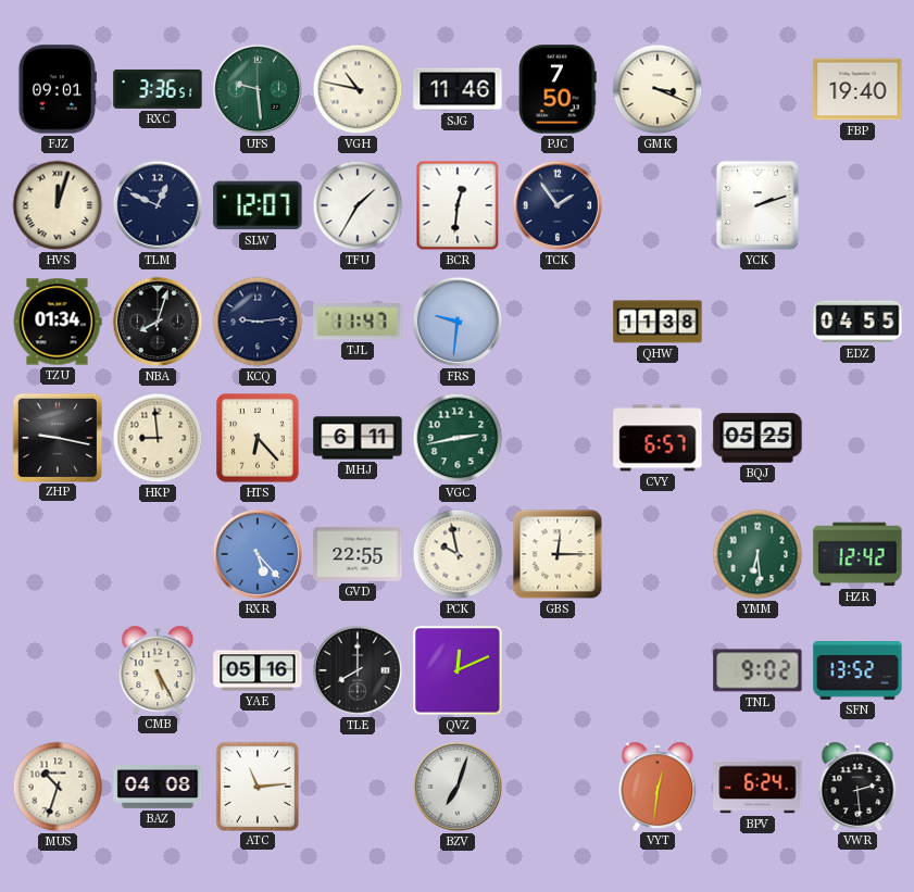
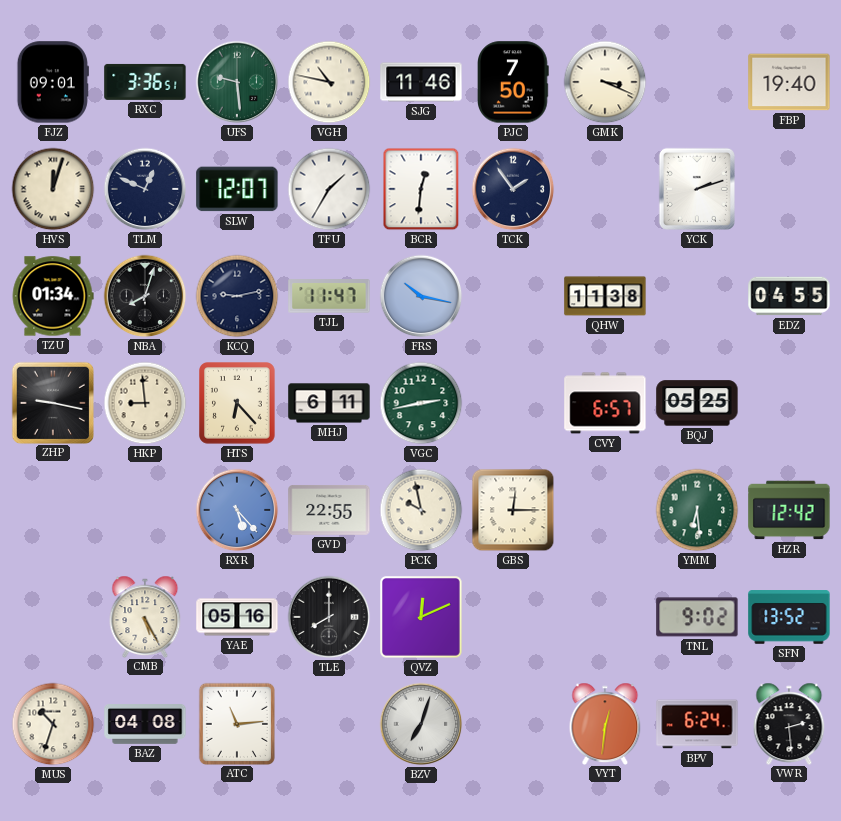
KCQ: 9:14 -> 9:13
FRS: 9:31 -> 10:17
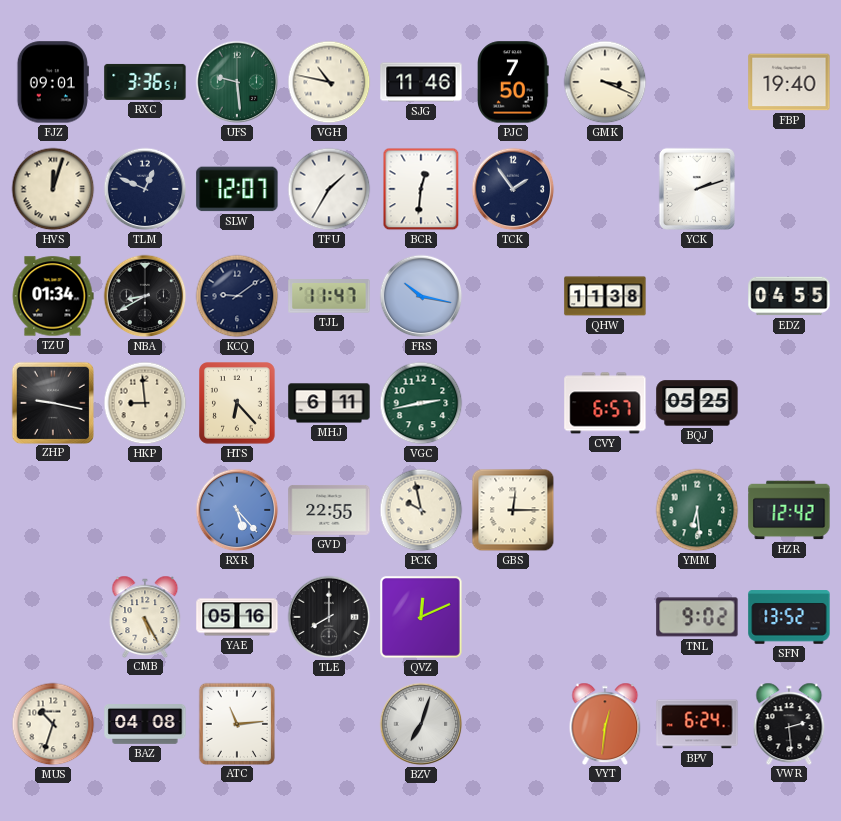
NBA: 8:03 -> 8:40
KCQ: 9:13 -> 9:09
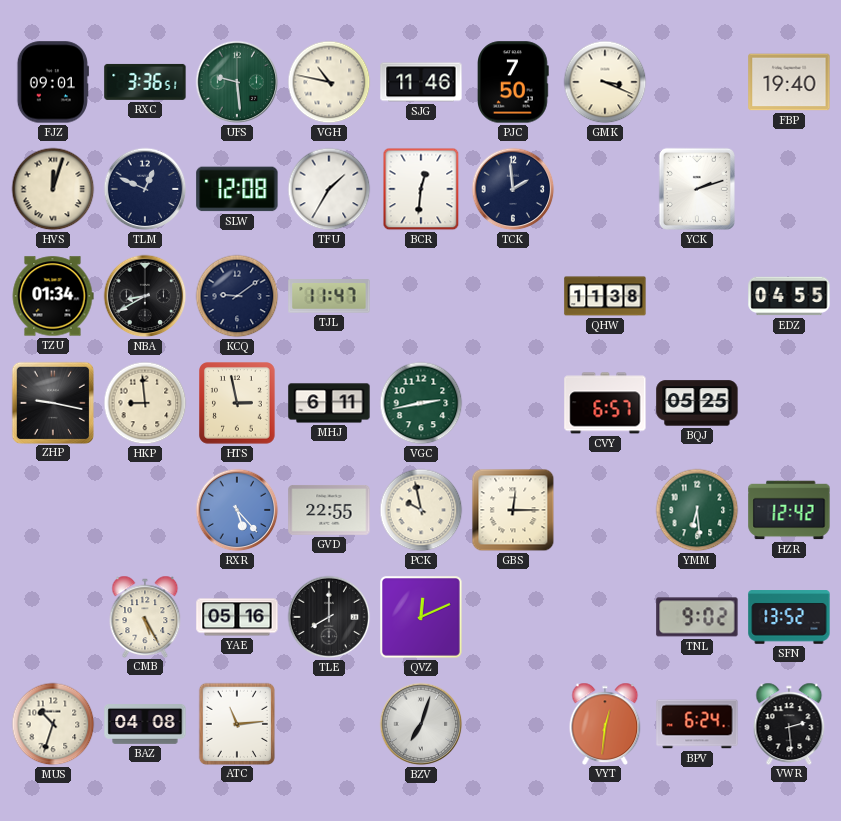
SLW: 12:07 -> 12:08
TCK: 1:54 -> 1:59
FRS: 10:17 -> none
HTS: 6:23 -> 2:58
